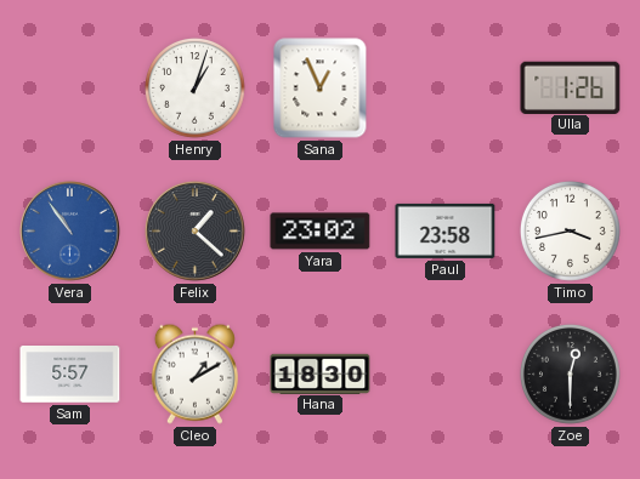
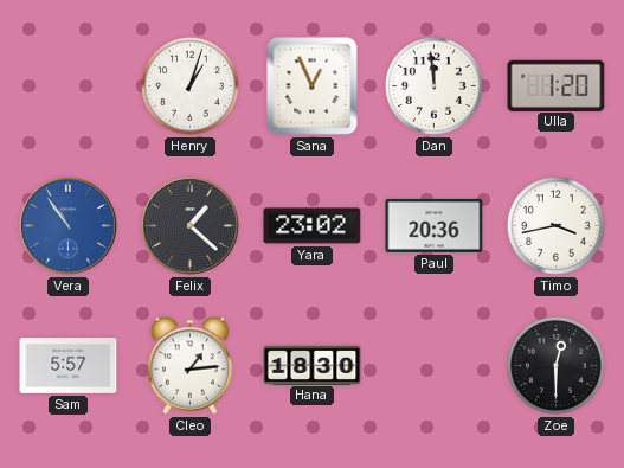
Dan: none -> 11:59
Ulla: 1:26 -> 1:20
Paul: 23:58 -> 20:36
Cleo: 1:10 -> 1:14
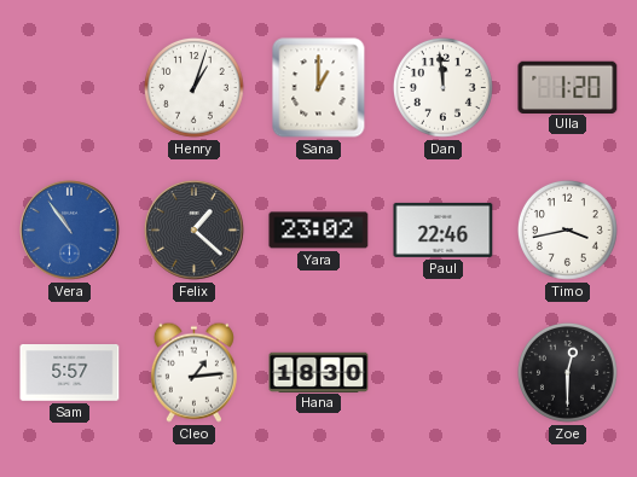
Sana: 12:56 -> 1:00
Paul: 20:36 -> 22:46
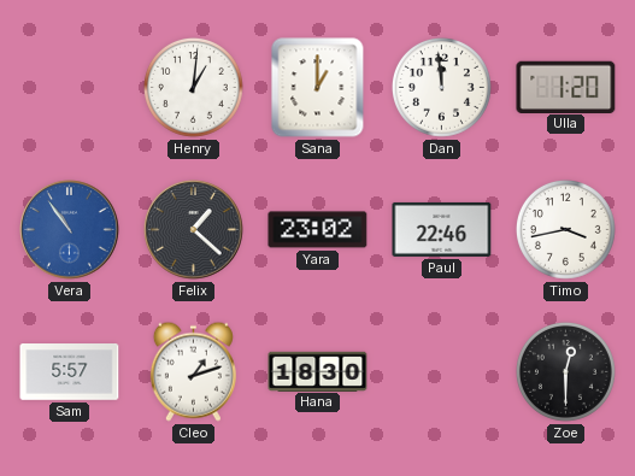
Henry: 1:03 -> 1:01
Cleo: 1:14 -> 1:12
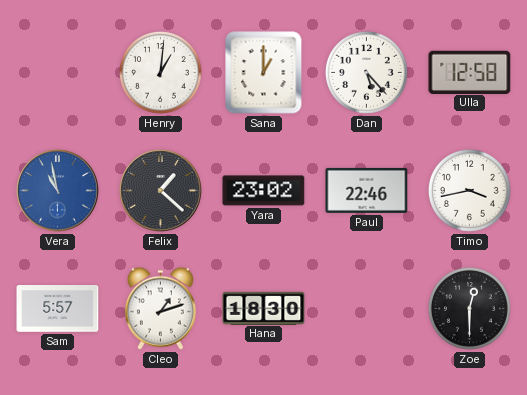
Dan: 11:59 -> 5:23
Ulla: 1:20 -> 12:58
Vera: 10:54 -> 10:58
